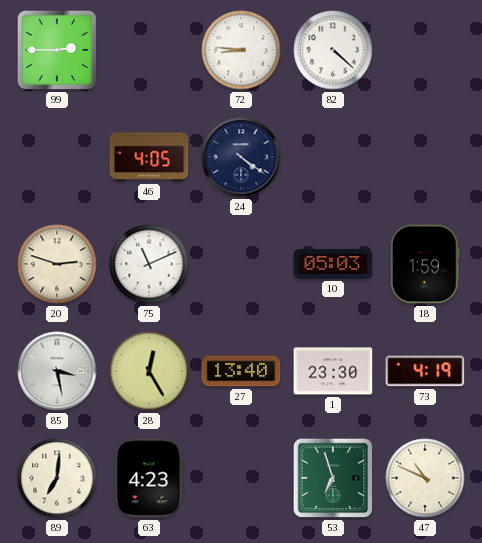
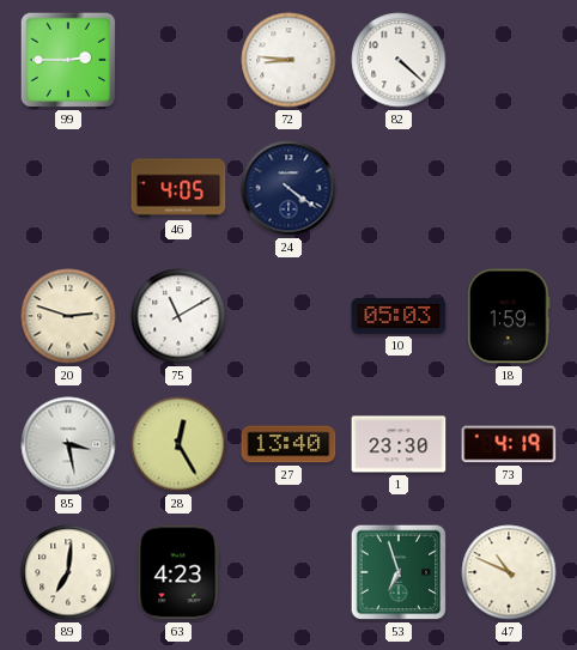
75: 11:11 -> 11:10
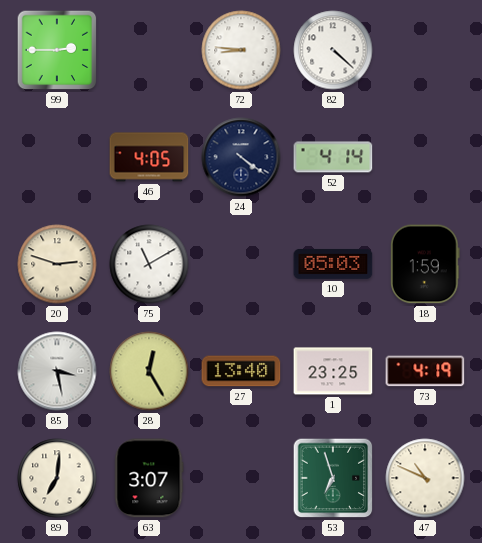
52: none -> 4:14
1: 23:30 -> 23:25
63: 4:23 -> 3:07
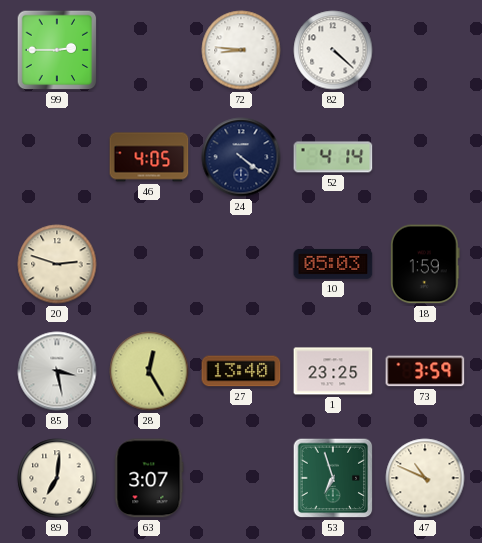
75: 11:10 -> none
73: 4:19 -> 3:59
